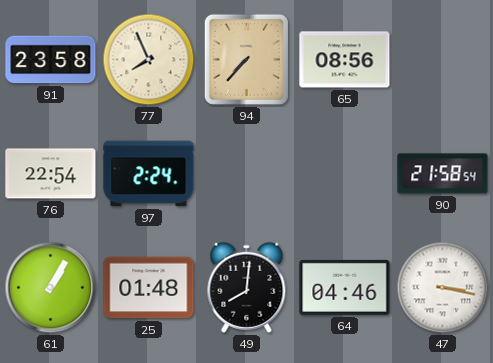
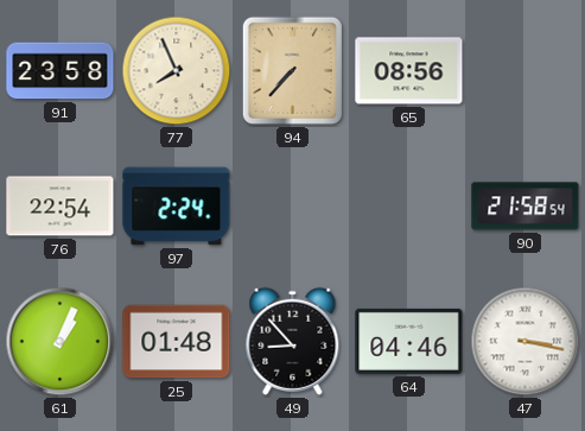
61: 1:05 -> 1:04
49: 8:01 -> 8:53
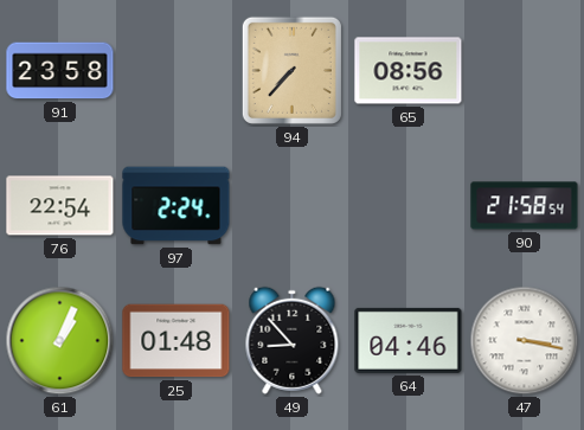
77: 7:56 -> none
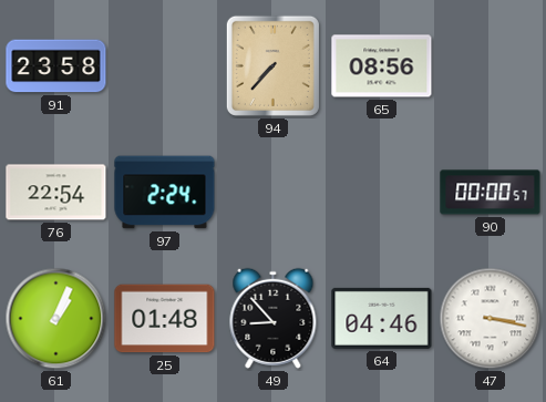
90: 21:58 -> 00:00
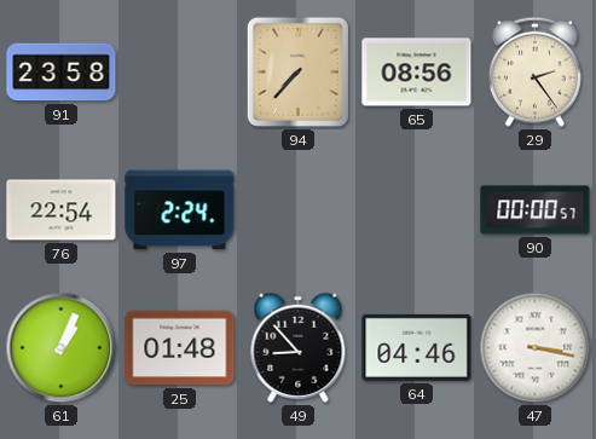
29: none -> 2:24
